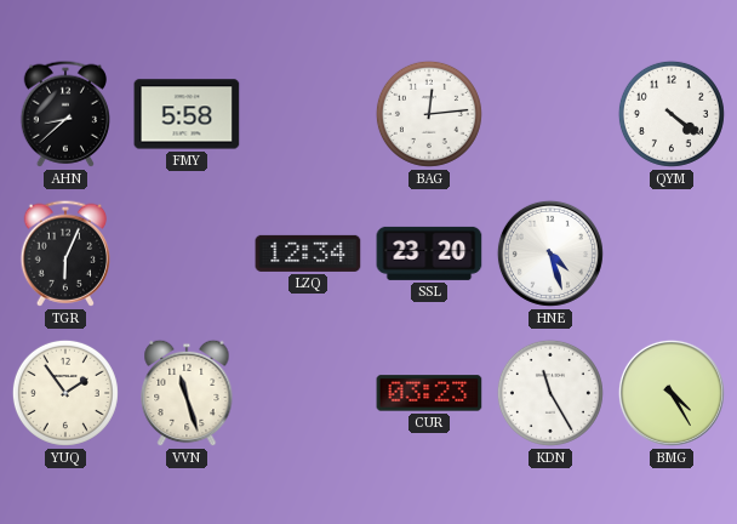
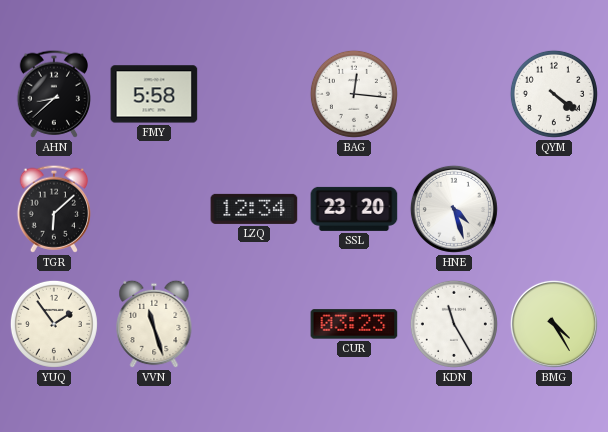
BAG: 12:14 -> 12:16
TGR: 6:04 -> 6:08
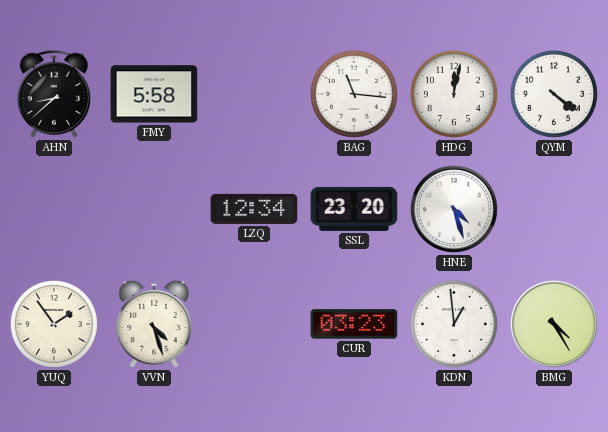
BAG: 12:16 -> 11:16
HDG: none -> 12:02
TGR: 6:08 -> none
VVN: 11:27 -> 4:27
KDN: 11:25 -> 12:59
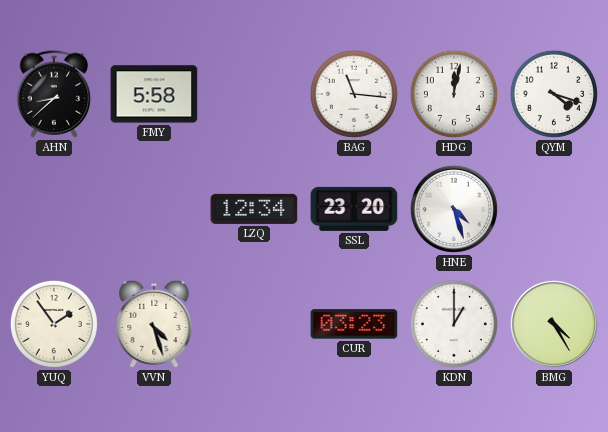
QYM: 4:21 -> 4:18
KDN: 12:59 -> 1:00
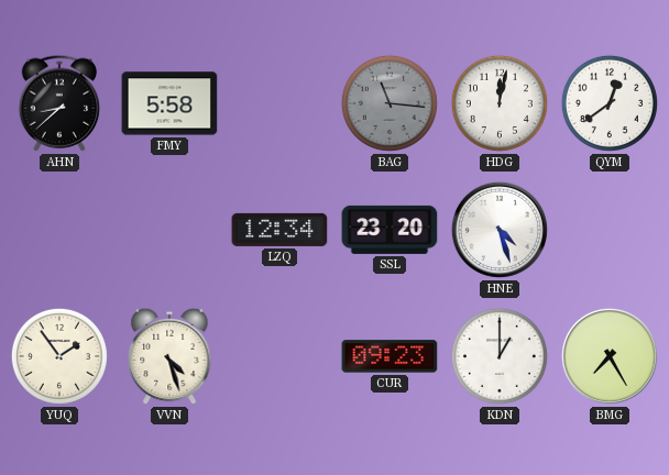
BAG dial: white -> grey
QYM: 4:18 -> 12:39
CUR: 03:23 -> 09:23
BMG: 4:25 -> 7:25
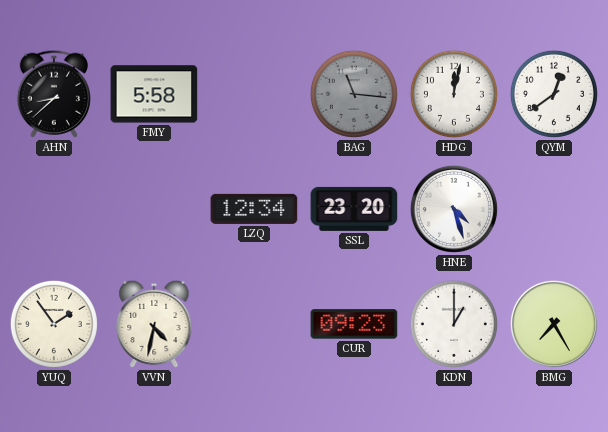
VVN: 4:27 -> 4:32
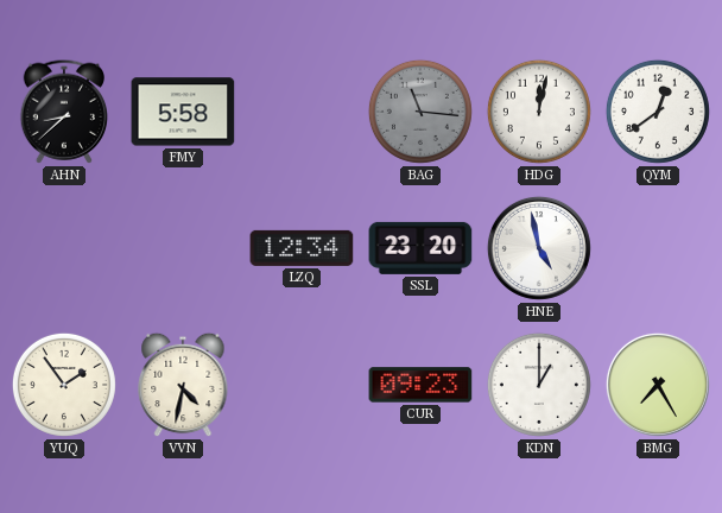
HNE: 4:27 -> 4:58
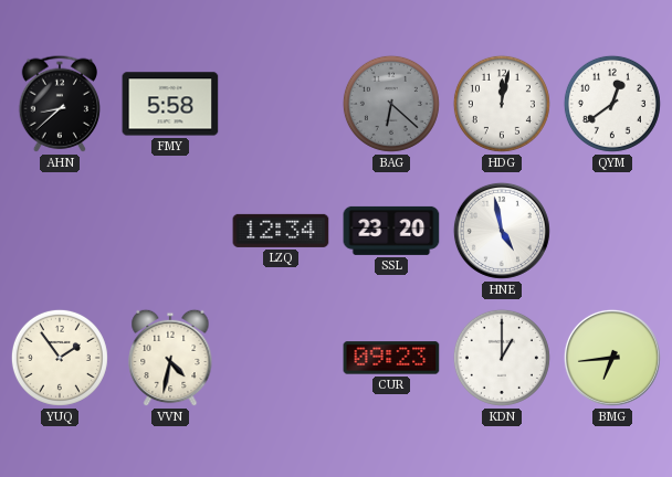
BAG: 11:16 -> 6:22
BMG: 7:25 -> 6:44
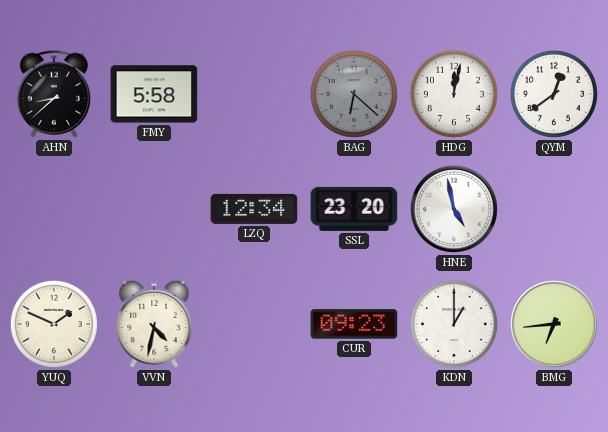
YUQ: 1:54 -> 1:49
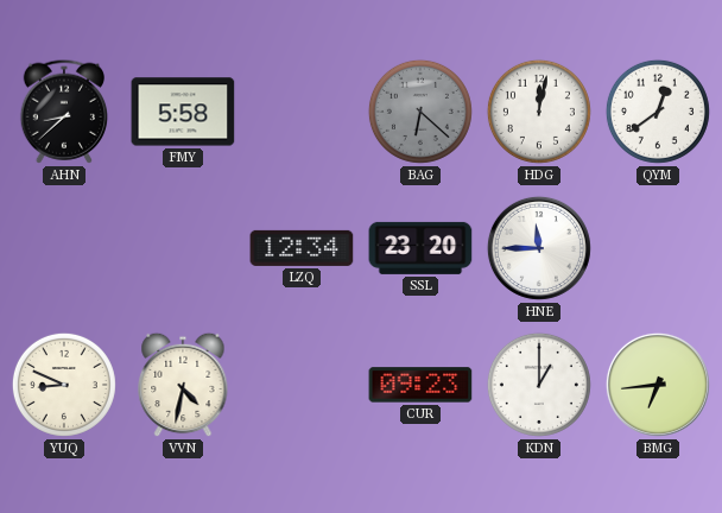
HNE: 4:58 -> 11:45
YUQ: 1:49 -> 8:49
